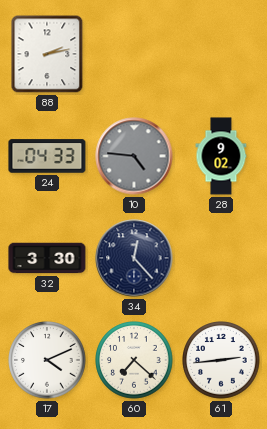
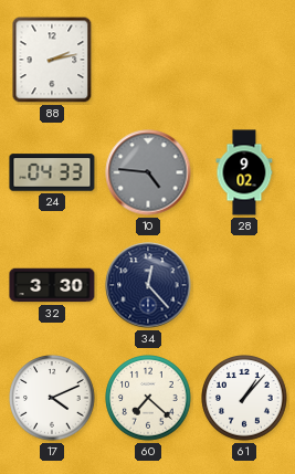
61: 2:44 -> 1:07
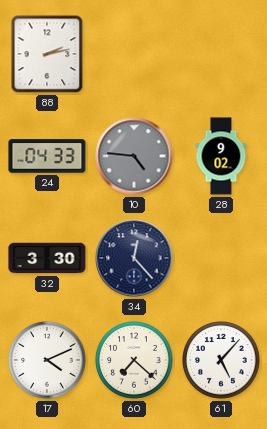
61: 1:07 -> 5:07
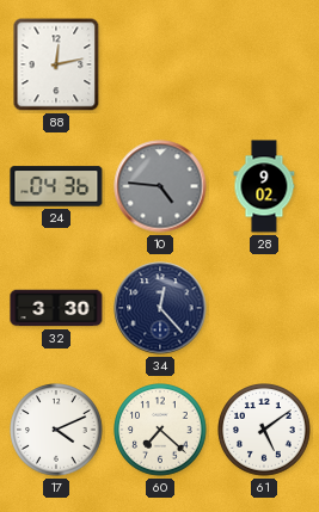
88: 2:13 -> 12:13
24: 04:33 -> 04:36
61: 5:07 -> 5:09
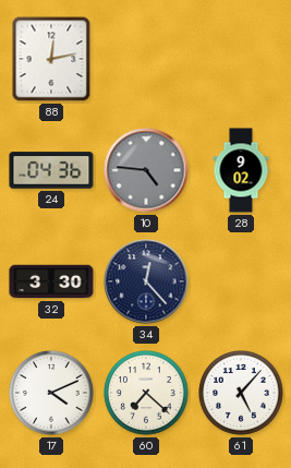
61: 5:09 -> 5:07
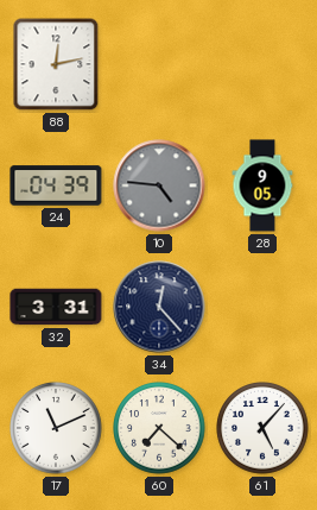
24: 04:36 -> 04:39
28: 9:02 -> 9:05
32: 3:30 -> 3:31
17: 4:11 -> 11:11
